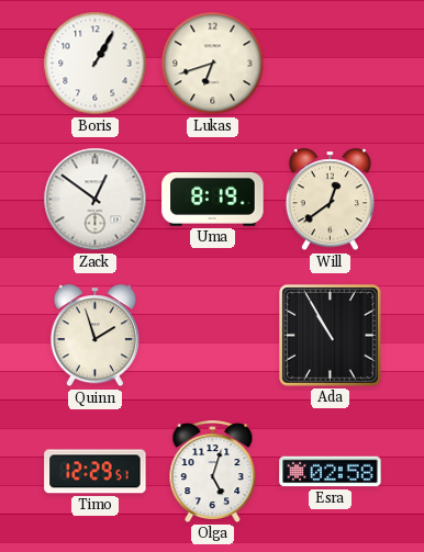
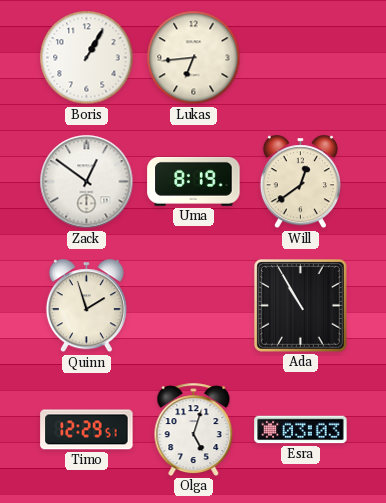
Lukas: 6:42 -> 6:44
Esra: 02:58 -> 03:03
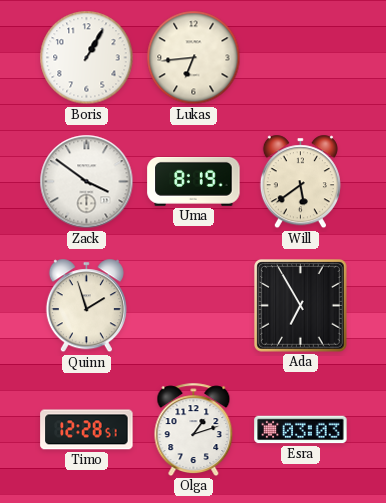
Zack: 12:51 -> 3:51
Will: 12:39 -> 5:39
Ada: 10:55 -> 6:55
Timo: 12:29 -> 12:28
Olga: 5:03 -> 1:12
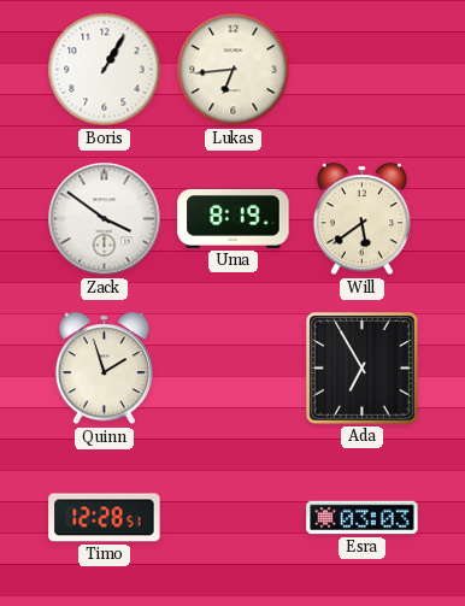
Olga: 1:12 -> none
